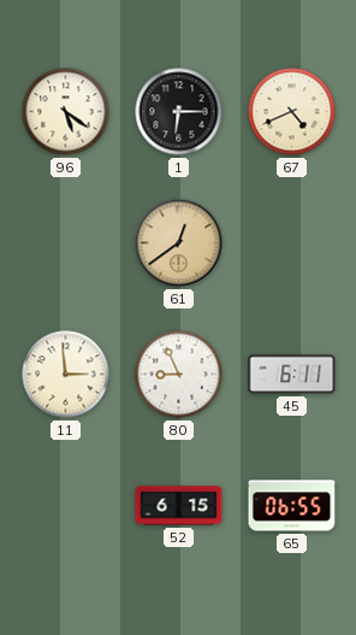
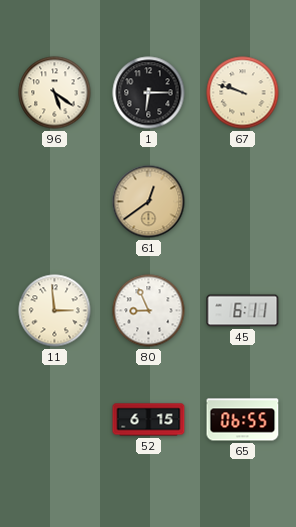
67: 4:41 -> 9:48
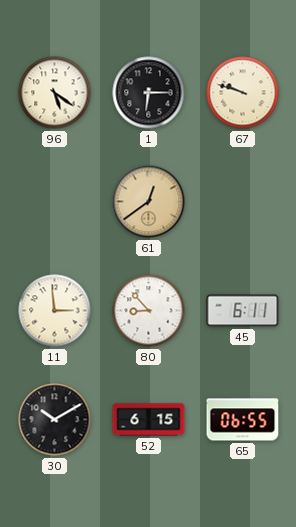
80: 8:56 -> 8:53
30: none -> 10:10
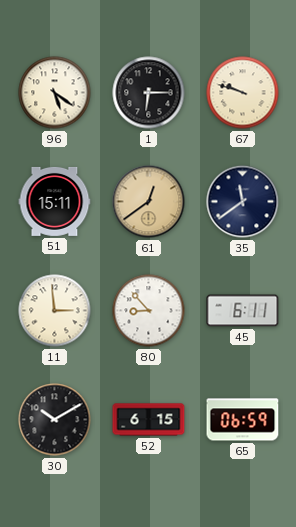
51: none -> 15:11
35: none -> 11:39
65: 06:55 -> 06:59
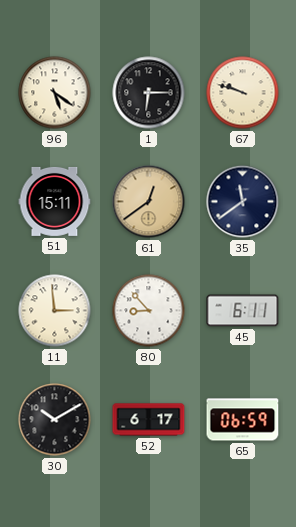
52: 6:15 -> 6:17
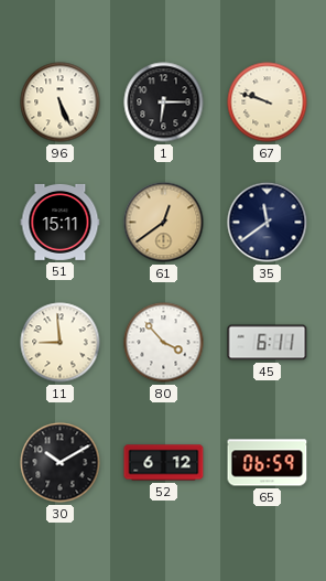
96: 5:21 -> 5:26
11: 2:59 -> 8:59
80: 8:53 -> 3:53
52: 6:17 -> 6:12
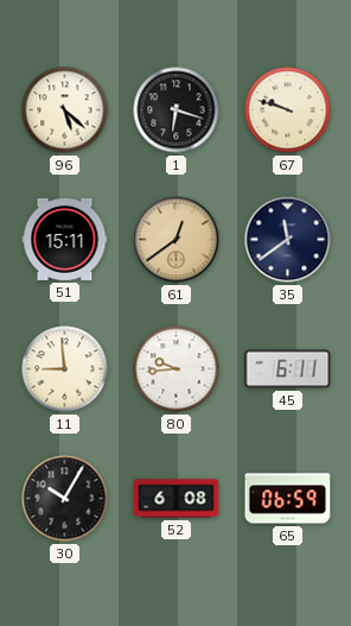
96: 5:26 -> 5:22
1: 6:15 -> 6:18
80: 3:53 -> 9:44
30: 10:10 -> 10:05
52: 6:12 -> 6:08
